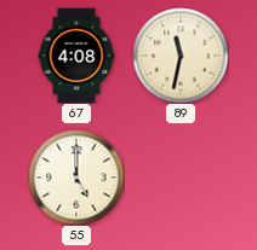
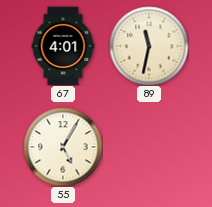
67: 4:08 -> 4:01
55: 5:00 -> 5:05
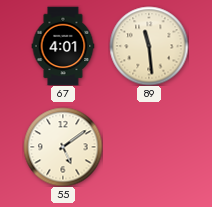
89: 11:32 -> 11:29
55: 5:05 -> 5:09
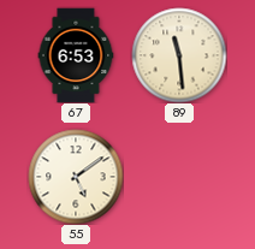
67: 4:01 -> 6:53
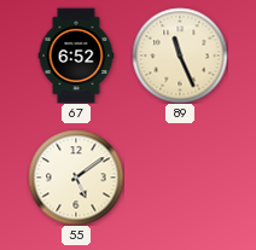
67: 6:53 -> 6:52
89: 11:29 -> 11:26
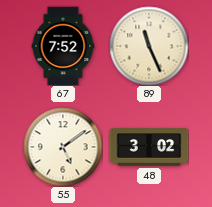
67: 6:52 -> 7:52
48: none -> 3:02
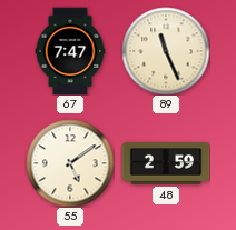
67: 7:52 -> 7:47
48: 3:02 -> 2:59
